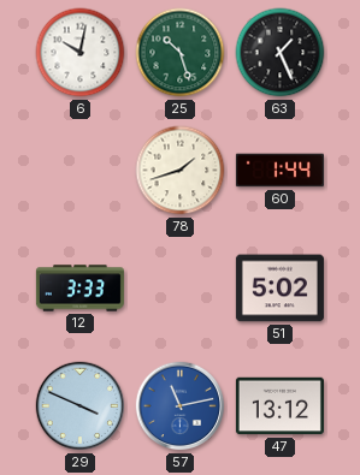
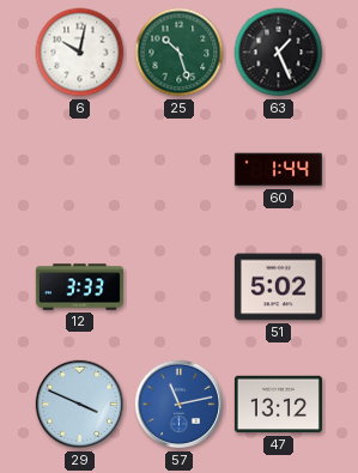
78: 1:42 -> none
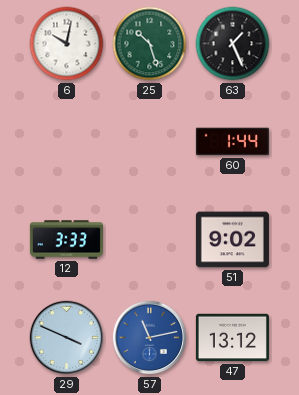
51: 5:02 -> 9:02
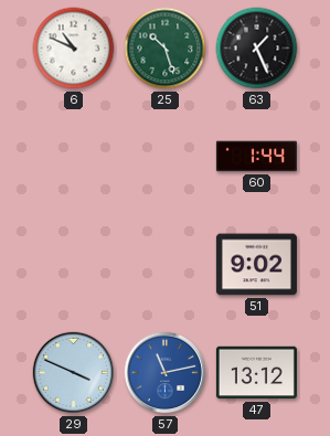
6: 10:02 -> 10:49
12: 3:33 -> none
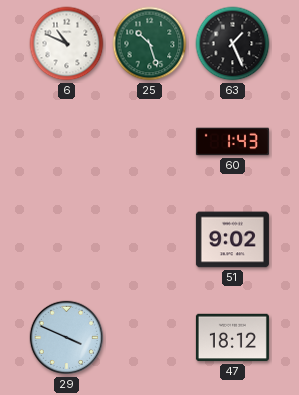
60: 1:44 -> 1:43
57: 11:13 -> none
47: 13:12 -> 18:12
